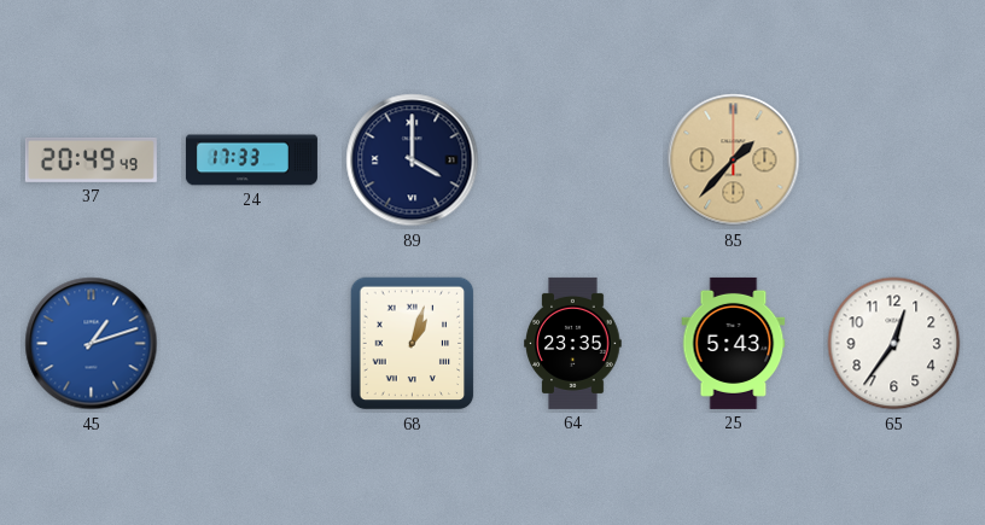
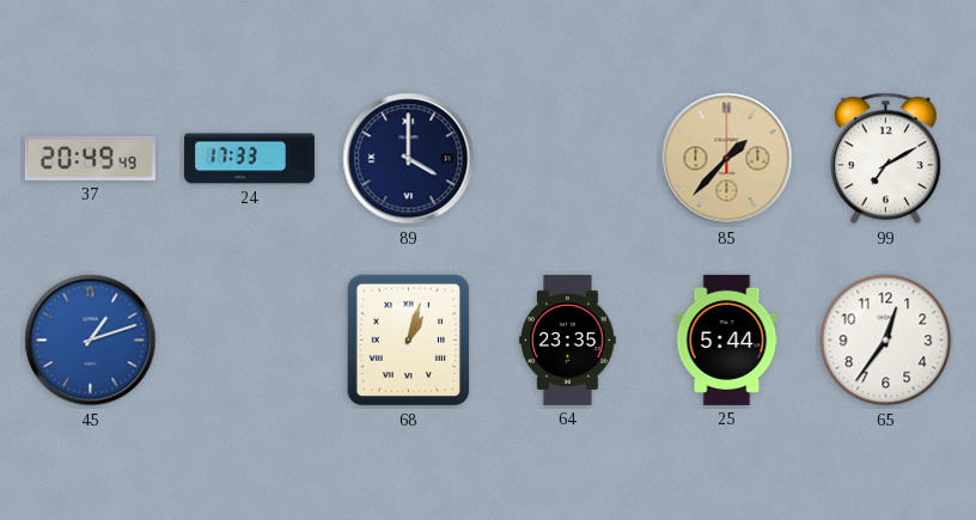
99: none -> 7:10
25: 5:43 -> 5:44
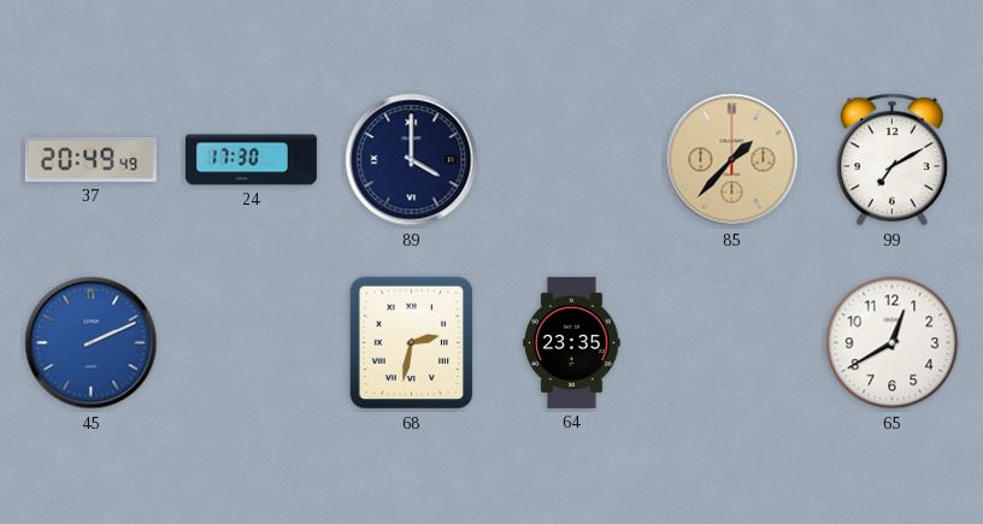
24: 17:33 -> 17:30
45: 1:12 -> 2:11
68: 1:03 -> 2:32
25: 5:44 -> none
65: 12:36 -> 12:40
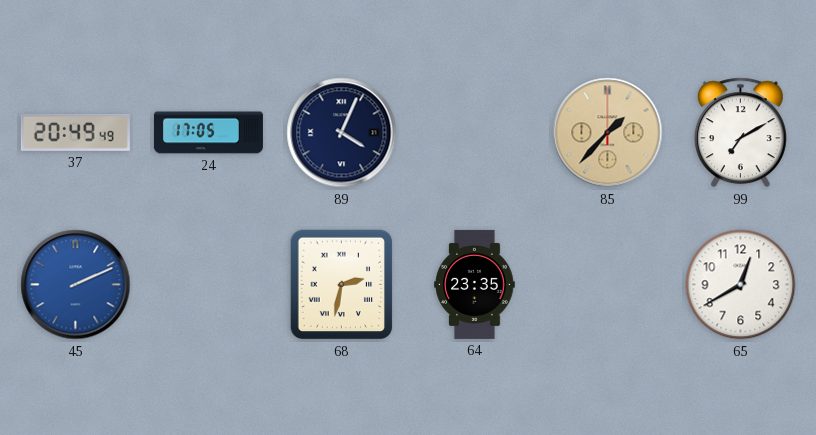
24: 17:30 -> 17:05
89: 4:00 -> 4:04
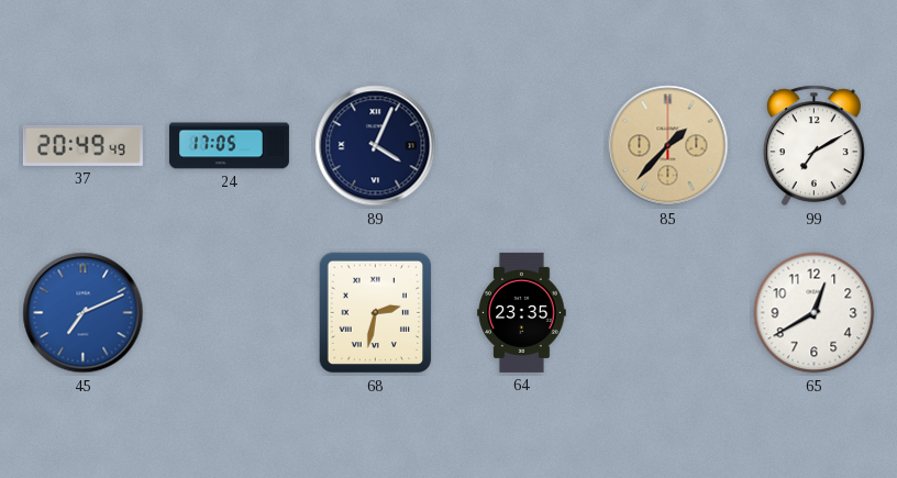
45: 2:11 -> 7:11
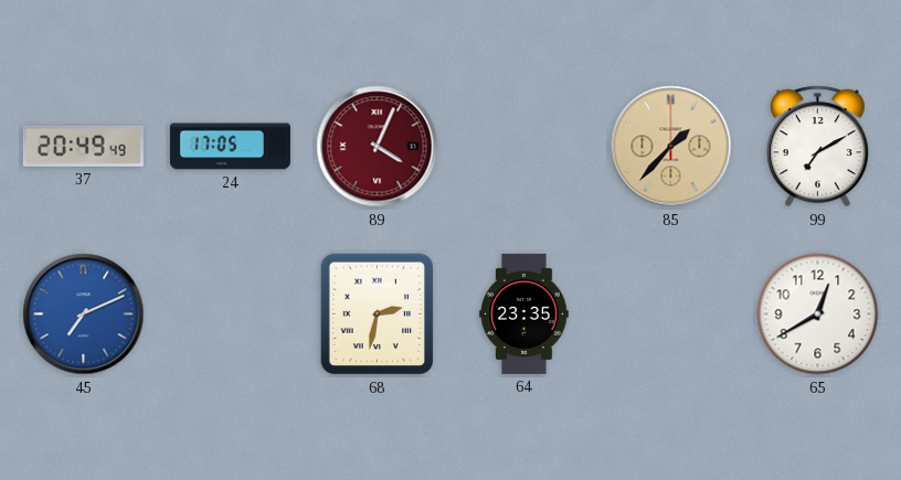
89 dial: navy -> burgundy
